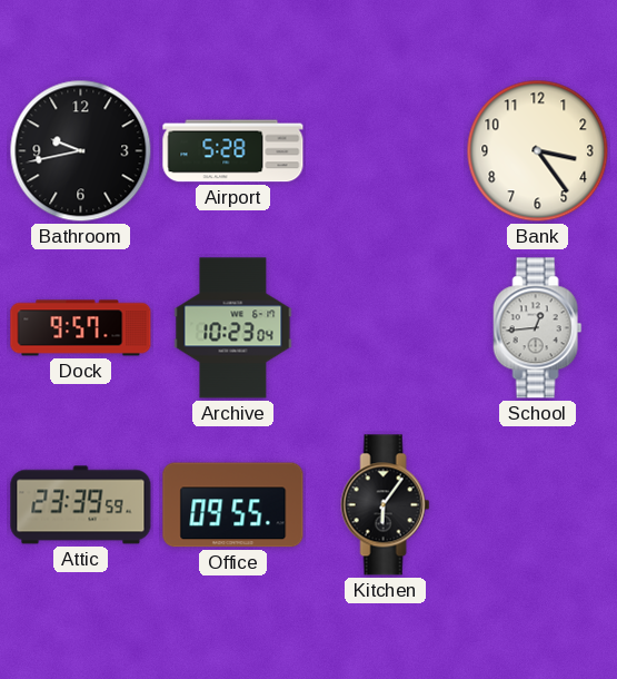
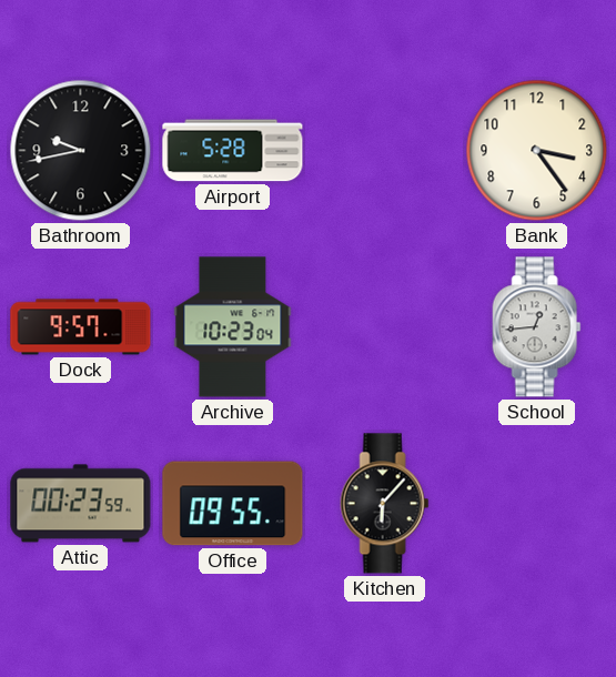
Attic: 23:39 -> 00:23
Kitchen: 6:06 -> 6:07
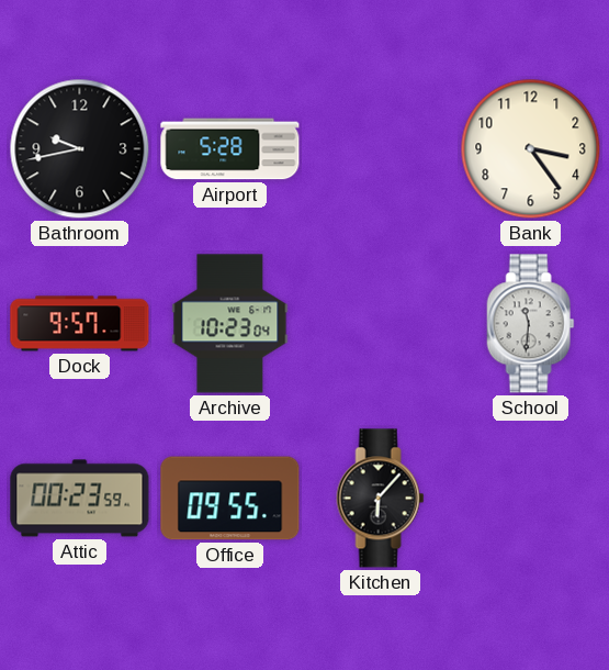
School: 12:44 -> 11:31
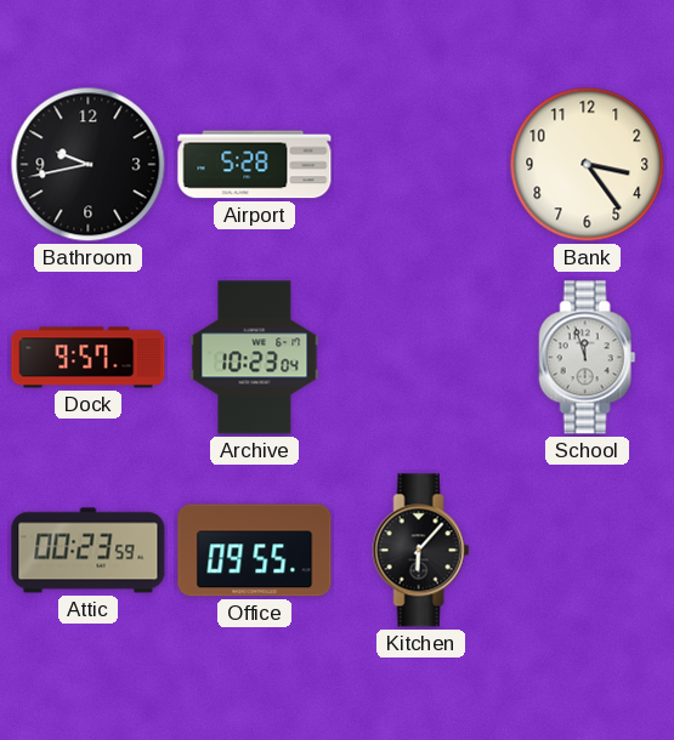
School: 11:31 -> 11:57
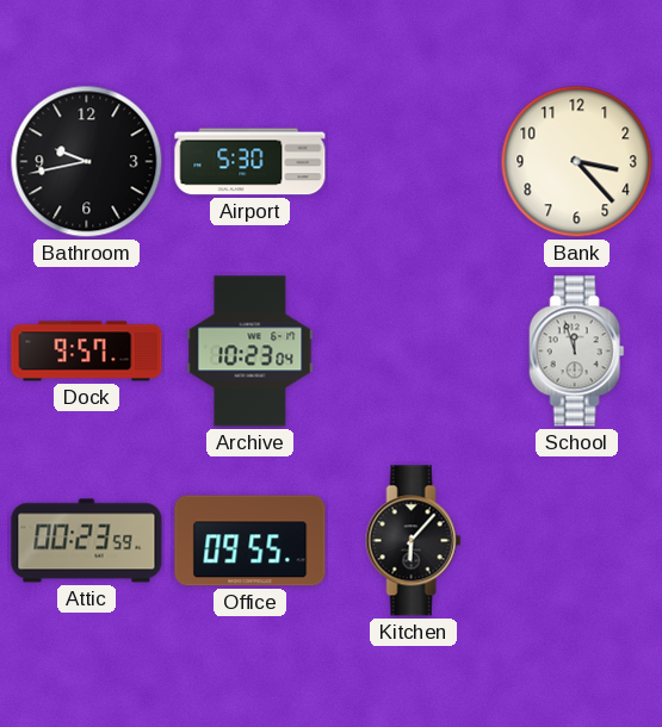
Airport: 5:28 -> 5:30
Bank: 3:24 -> 3:23
